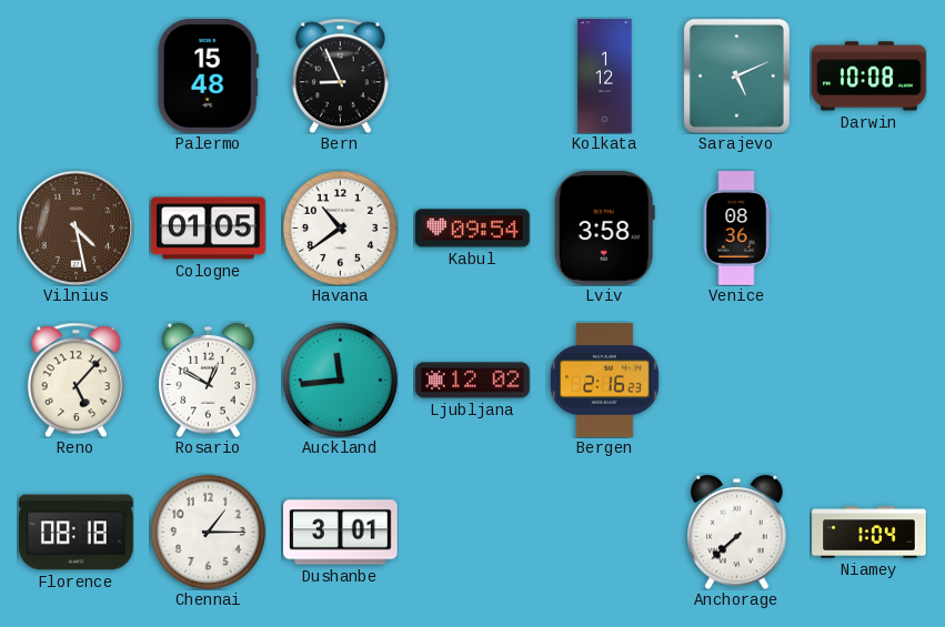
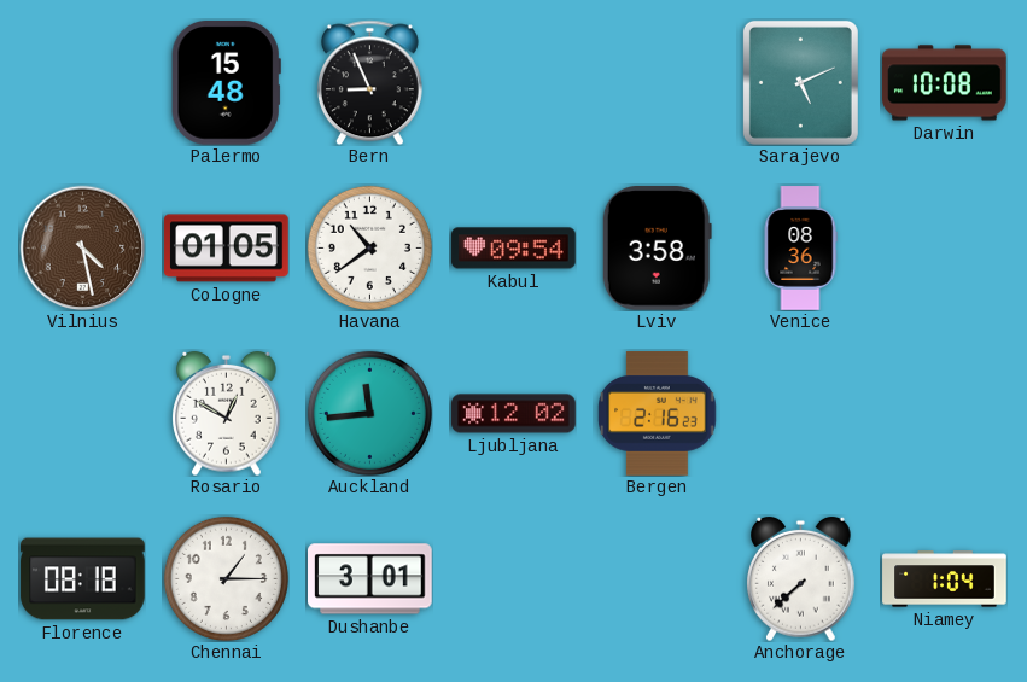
Kolkata: 1:12 -> none
Reno: 5:07 -> none
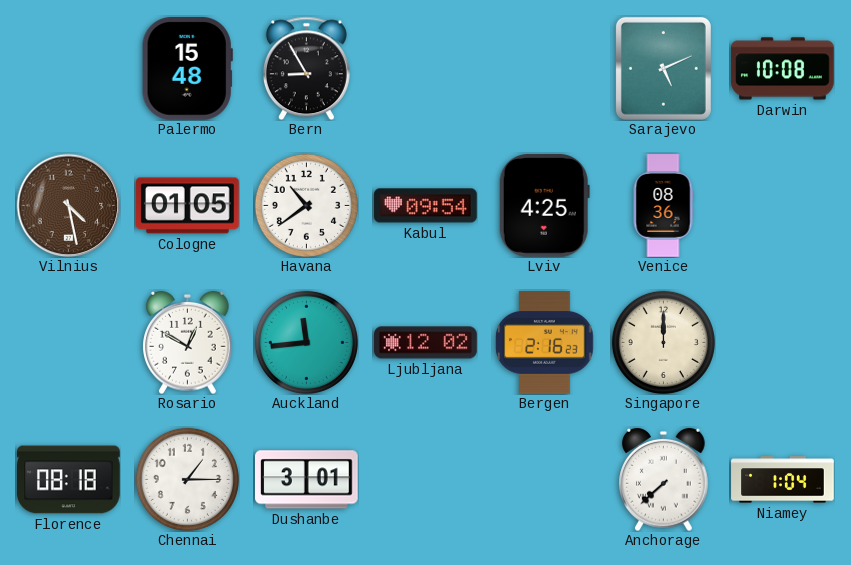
Bern: 8:56 -> 8:55
Lviv: 3:58 -> 4:25
Singapore: none -> 12:00
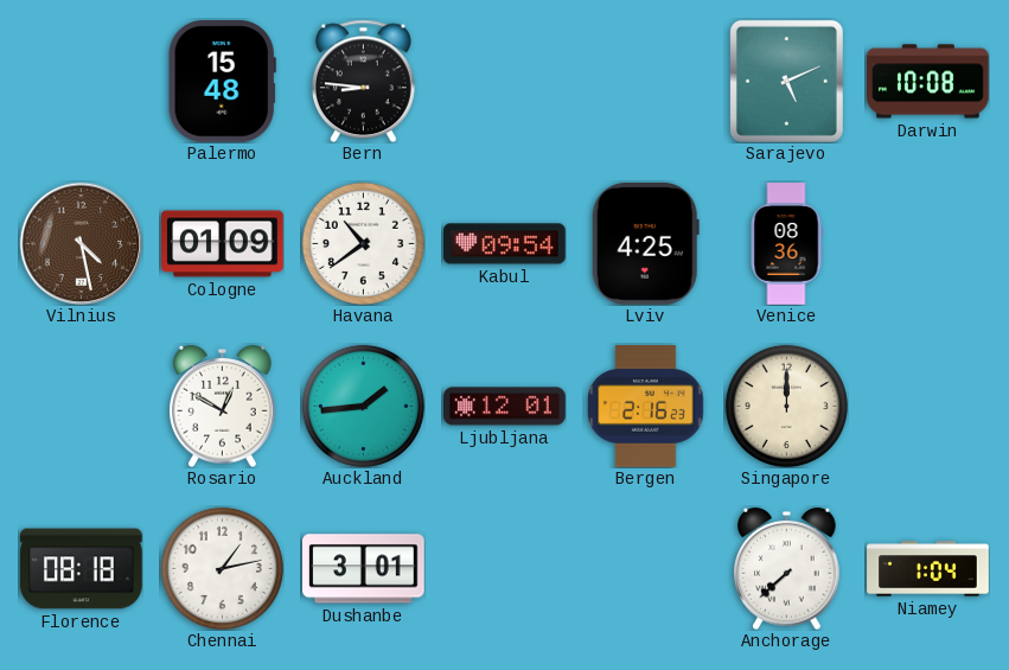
Bern: 8:55 -> 8:46
Cologne: 01:05 -> 01:09
Auckland: 11:44 -> 1:44
Ljubljana: 12:02 -> 12:01
Chennai: 1:15 -> 1:13
